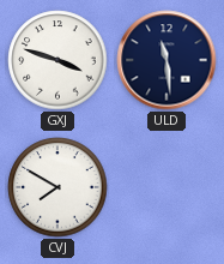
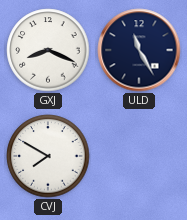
GXJ: 3:48 -> 8:19
ULD: 11:29 -> 11:25
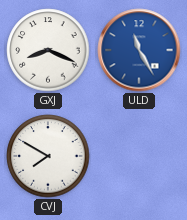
ULD dial: navy -> blue
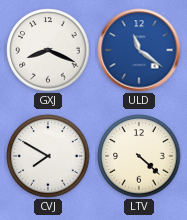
ULD: 11:25 -> 11:21
LTV: none -> 4:22
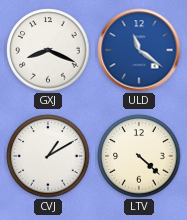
CVJ: 7:50 -> 1:10
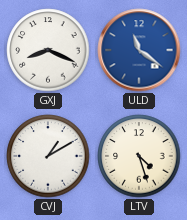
LTV: 4:22 -> 4:27
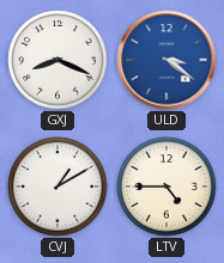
ULD: 11:21 -> 3:21
LTV: 4:27 -> 4:45
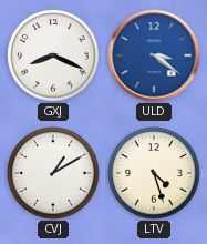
LTV: 4:45 -> 4:27
